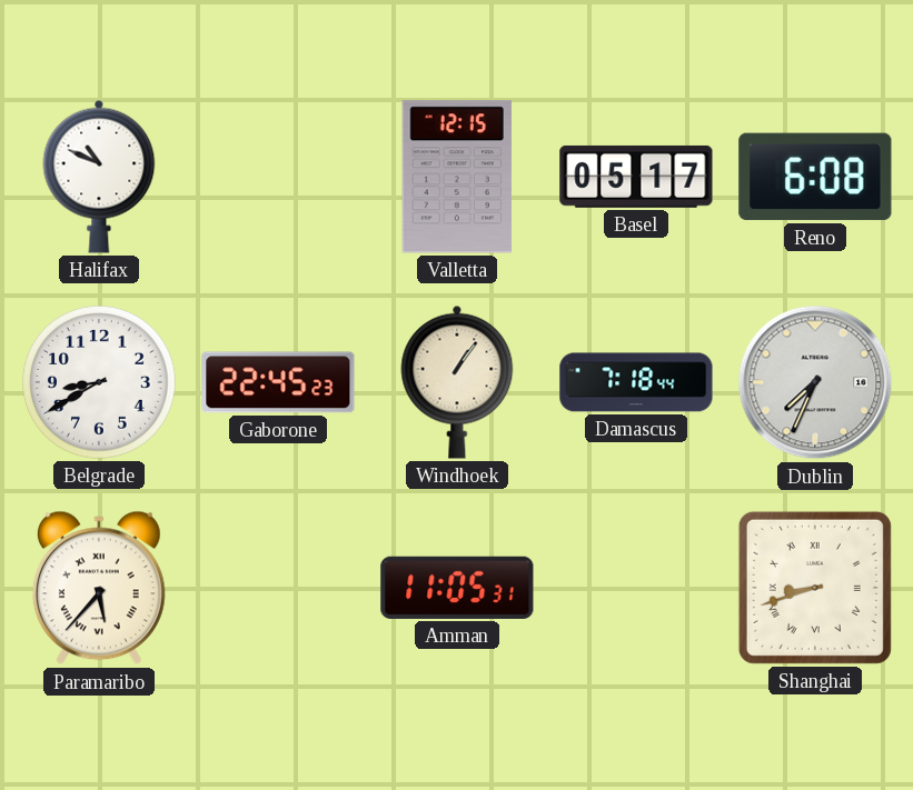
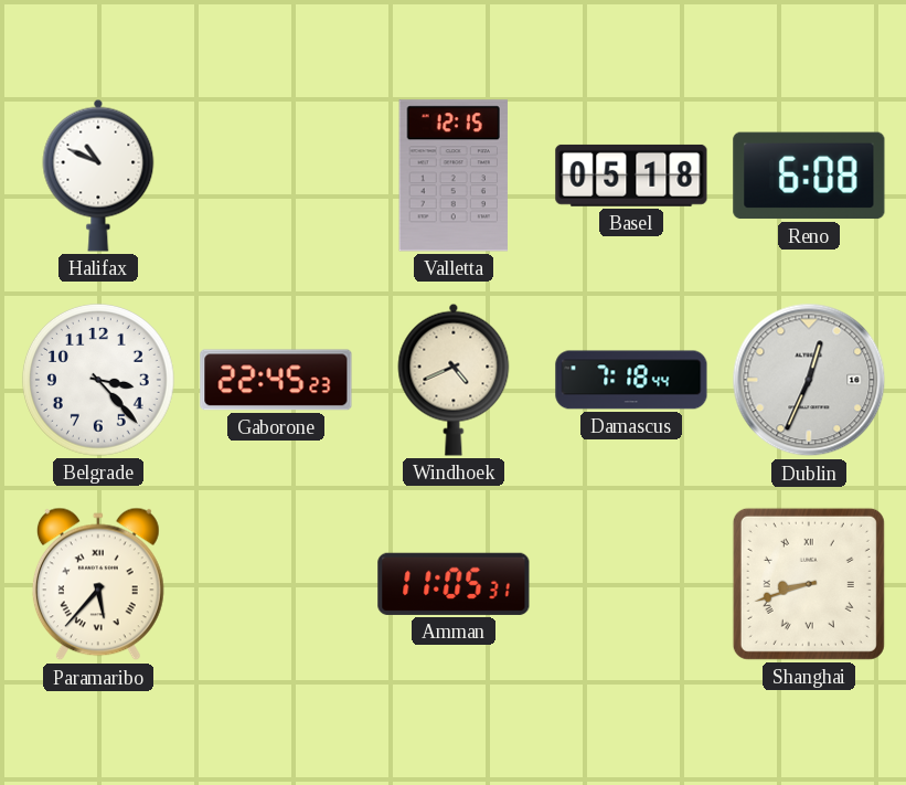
Basel: 05:17 -> 05:18
Belgrade: 8:40 -> 3:23
Windhoek: 1:06 -> 4:41
Dublin: 7:34 -> 12:34
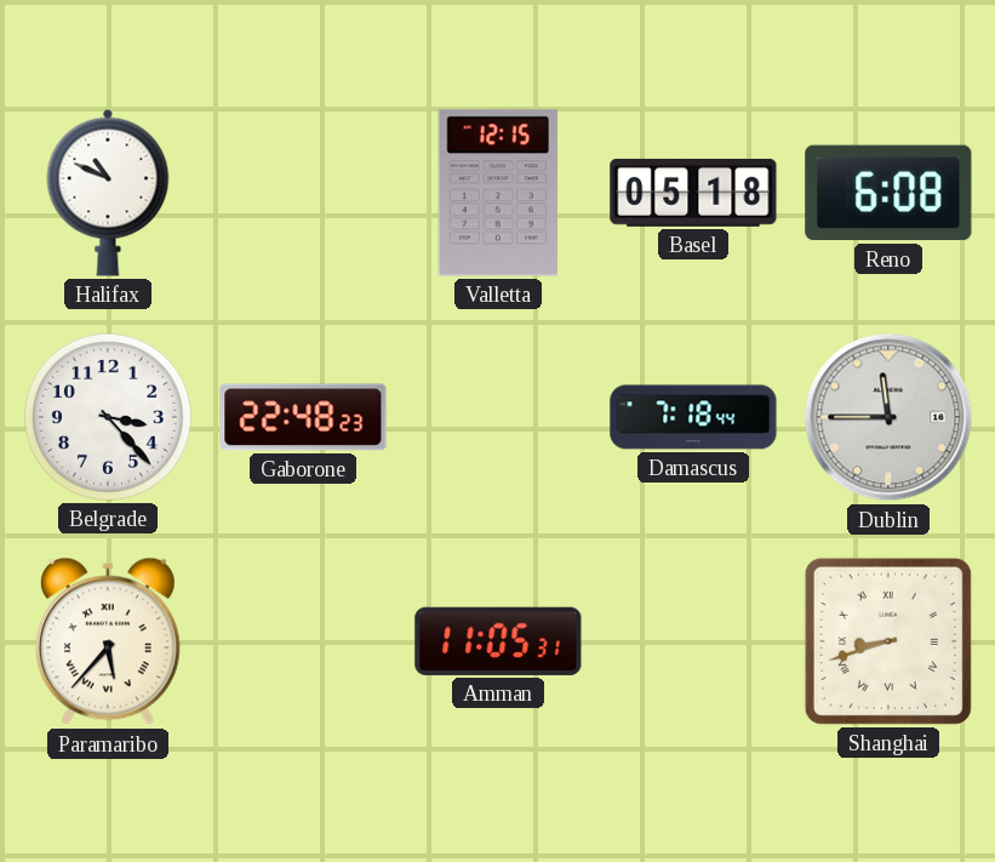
Gaborone: 22:45 -> 22:48
Windhoek: 4:41 -> none
Dublin: 12:34 -> 11:45
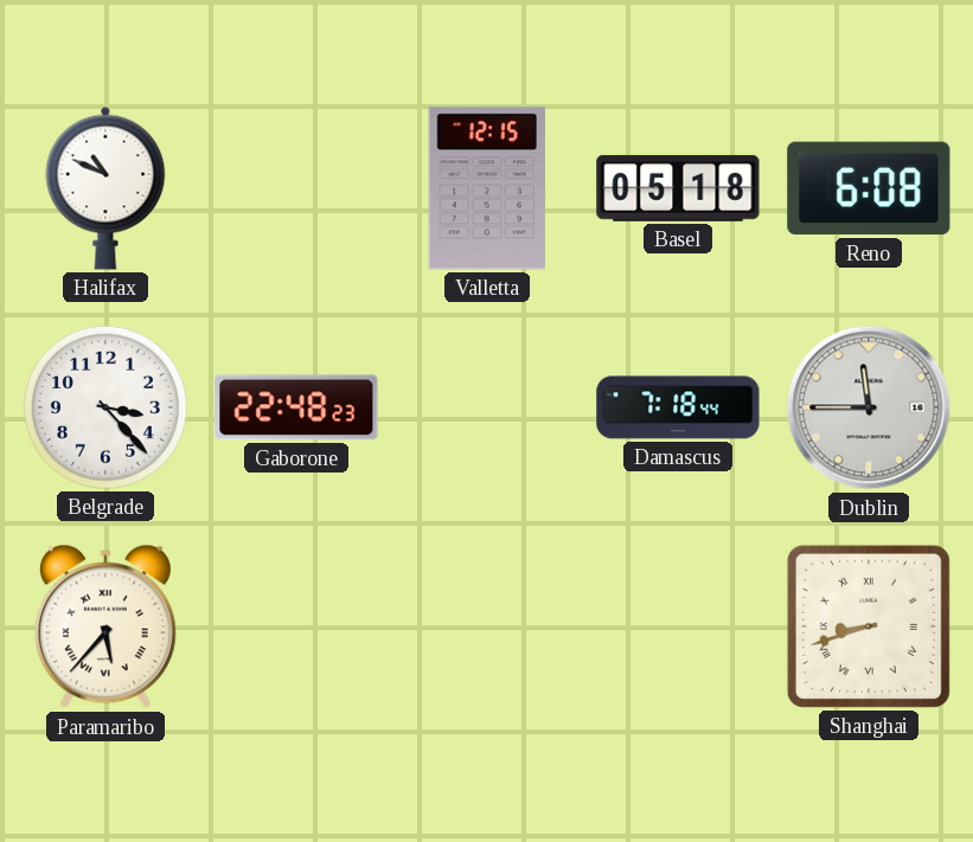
Amman: 11:05 -> none
